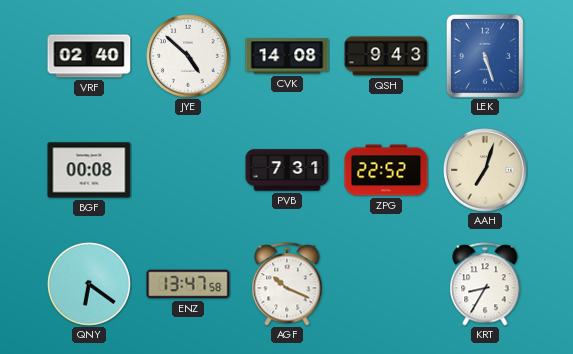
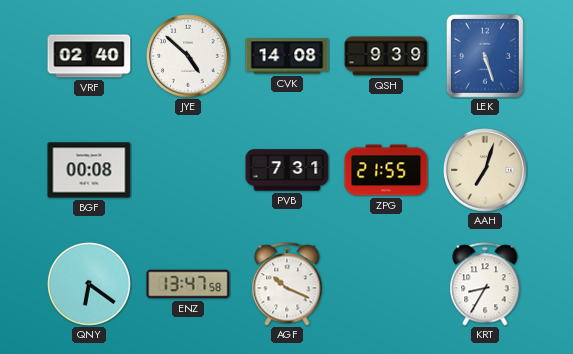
QSH: 9:43 -> 9:39
ZPG: 22:52 -> 21:55
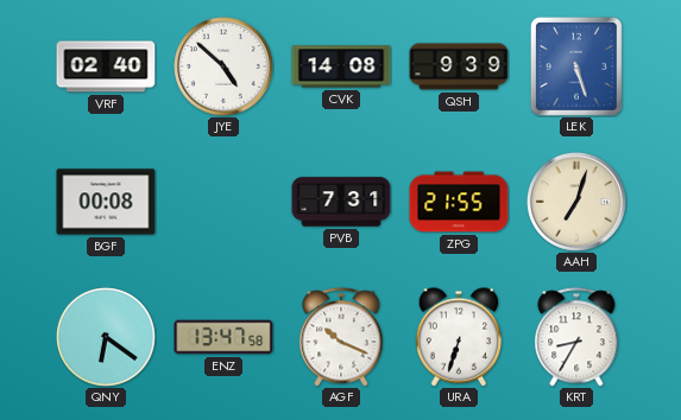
URA: none -> 6:33
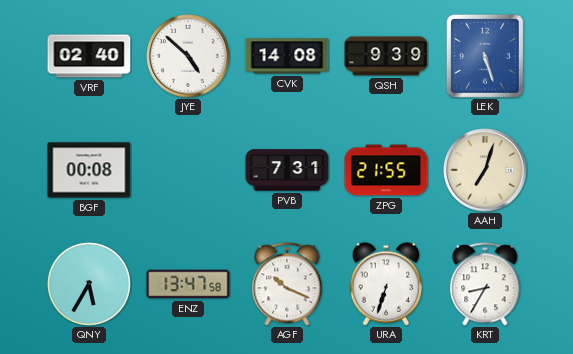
QNY: 6:21 -> 5:35
